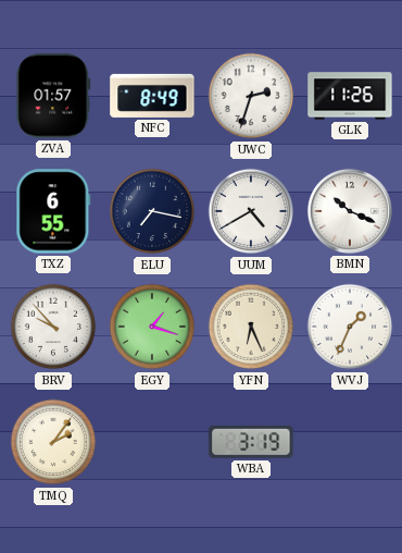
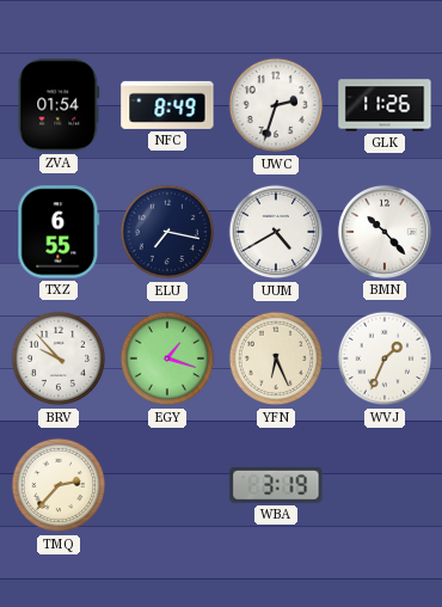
ZVA: 01:57 -> 01:54
BMN: 10:19 -> 10:23
TMQ: 2:06 -> 2:37
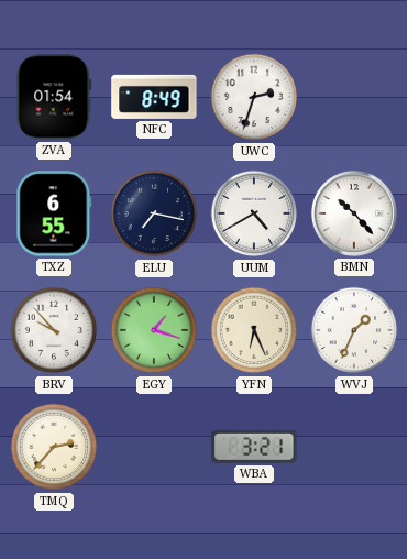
GLK: 11:26 -> none
WBA: 3:19 -> 3:21
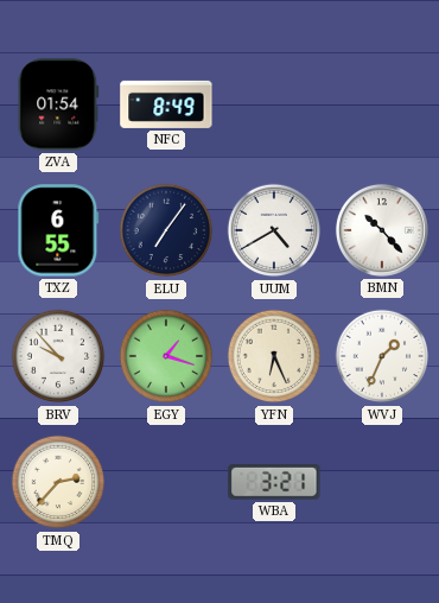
UWC: 2:33 -> none
ELU: 7:17 -> 7:06
